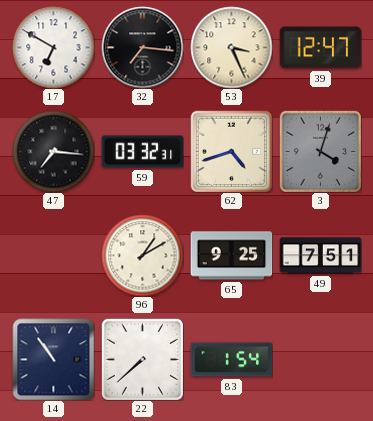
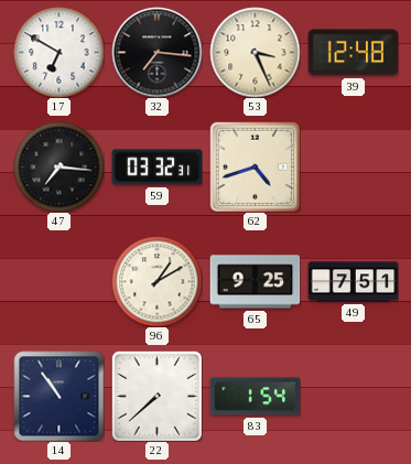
39: 12:47 -> 12:48
3: 4:03 -> none
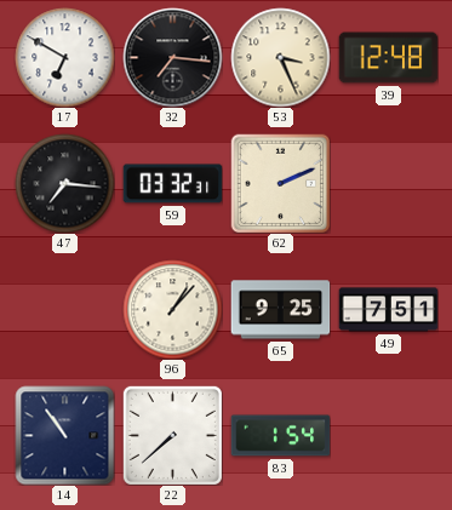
62: 4:42 -> 2:11
96: 1:10 -> 1:07
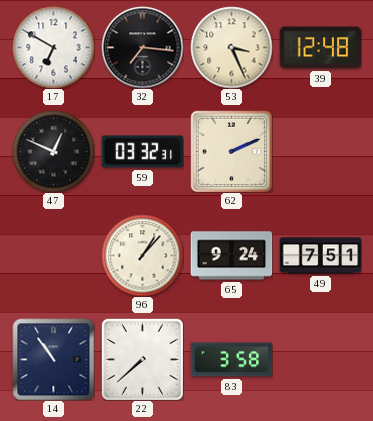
47: 7:16 -> 12:49
65: 9:25 -> 9:24
83: 1:54 -> 3:58
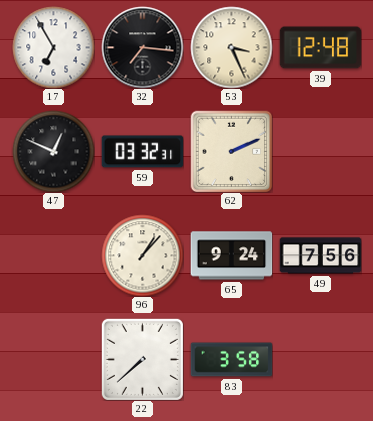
17: 6:50 -> 6:55
49: 7:51 -> 7:56
14: 10:54 -> none
